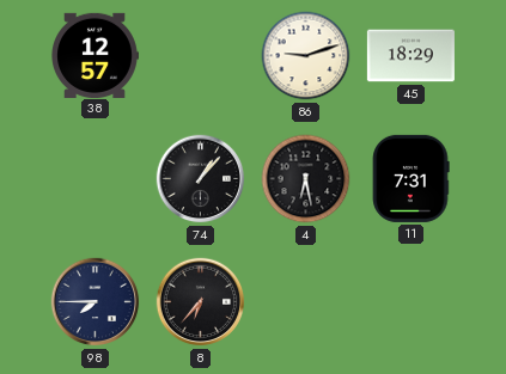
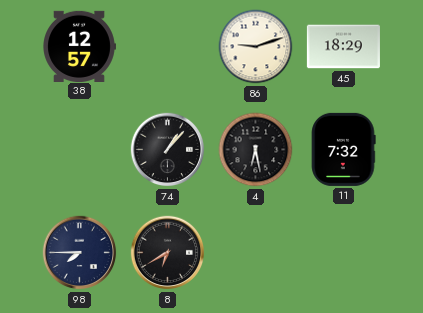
11: 7:31 -> 7:32
8: 6:37 -> 6:40
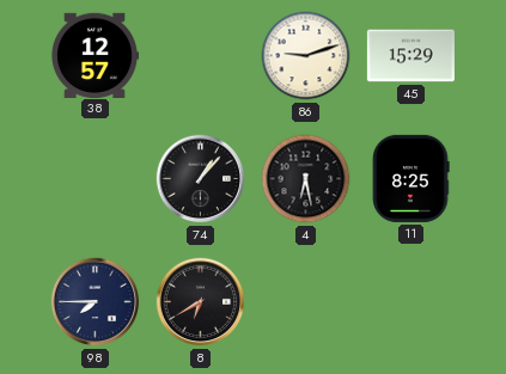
45: 18:29 -> 15:29
11: 7:32 -> 8:25
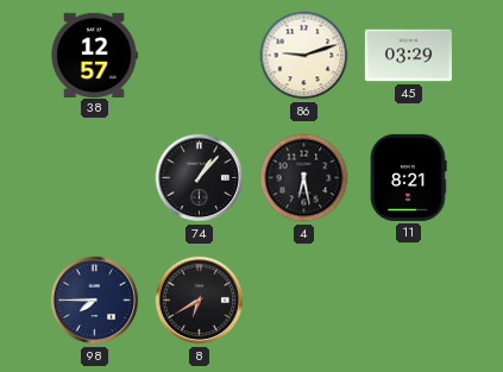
45: 15:29 -> 03:29
11: 8:25 -> 8:21
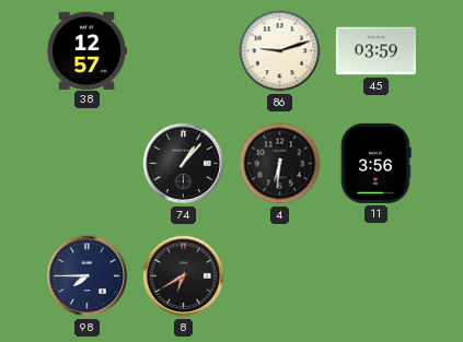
45: 03:29 -> 03:59
4: 6:28 -> 6:31
11: 8:21 -> 3:56
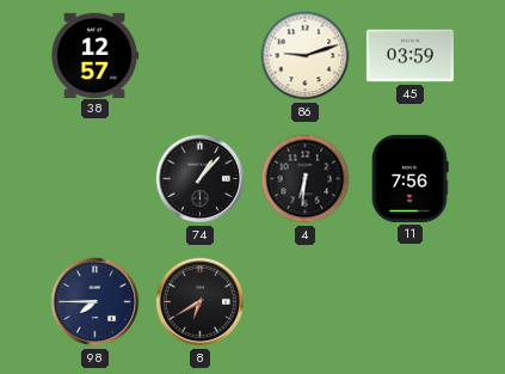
11: 3:56 -> 7:56
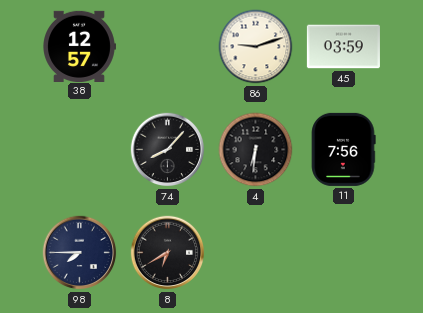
74: 1:07 -> 8:07
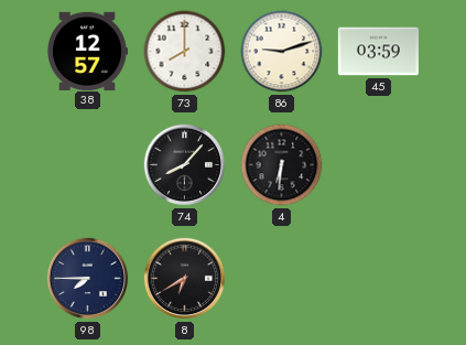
73: none -> 8:00
11: 7:56 -> none
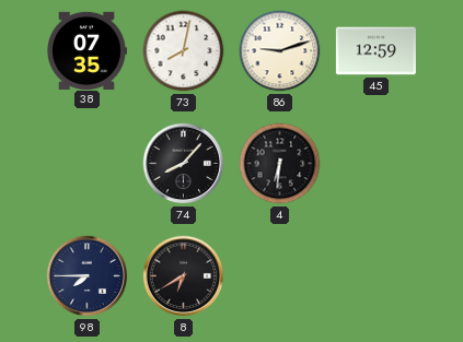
38: 12:57 -> 07:35
73: 8:00 -> 8:02
45: 03:59 -> 12:59
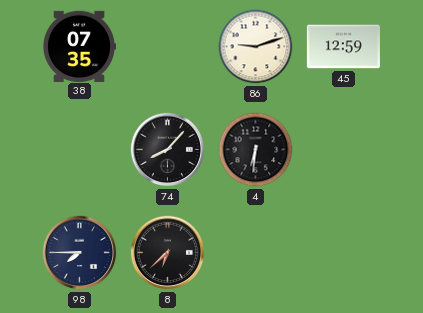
73: 8:02 -> none
8: 6:40 -> 6:38
